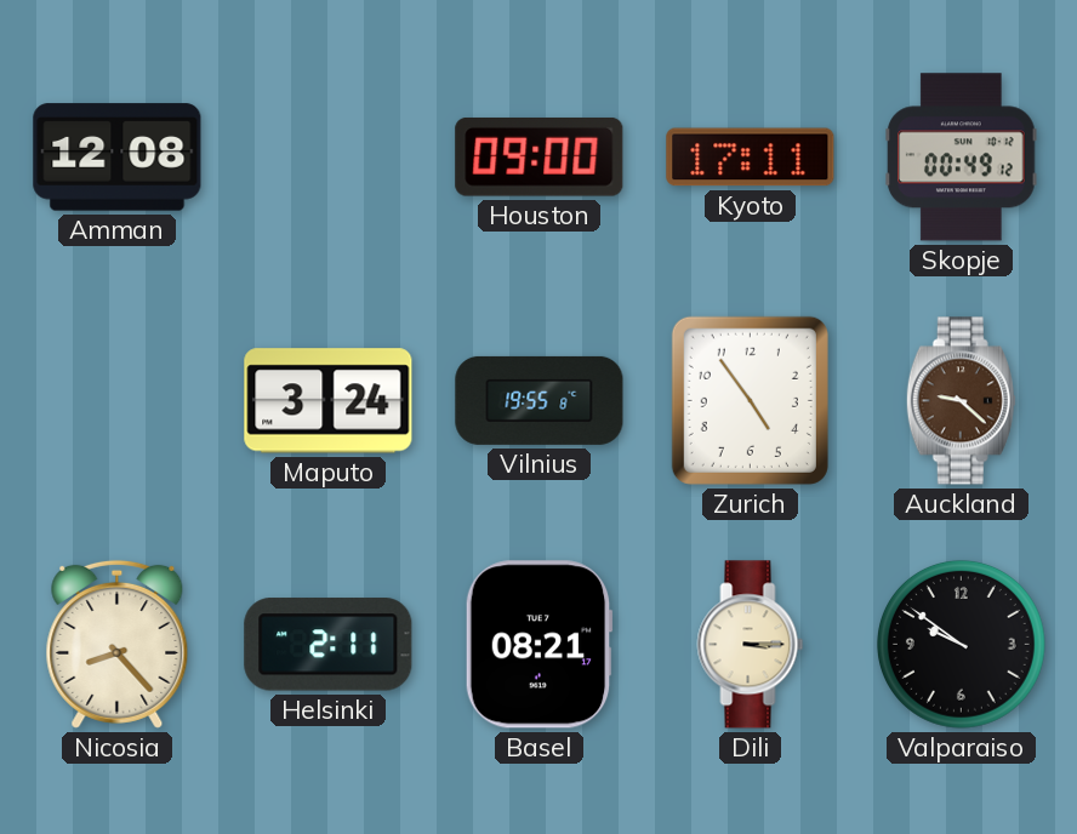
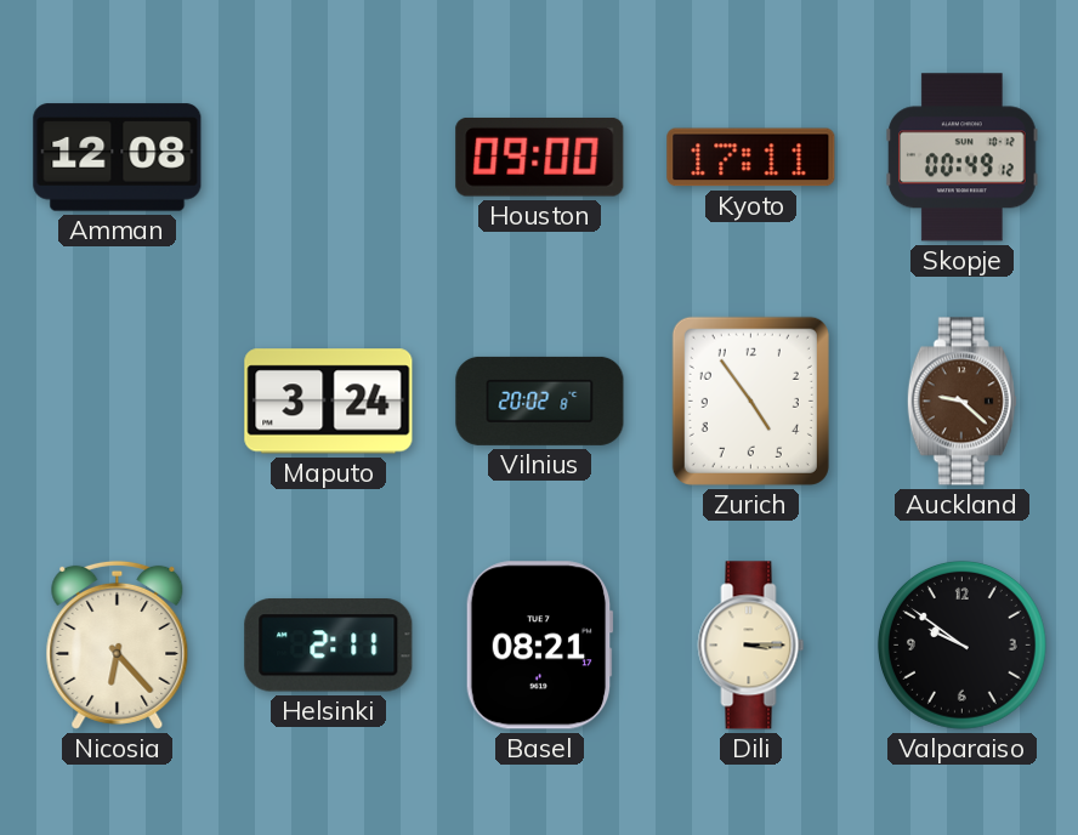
Vilnius: 19:55 -> 20:02
Nicosia: 8:23 -> 6:23
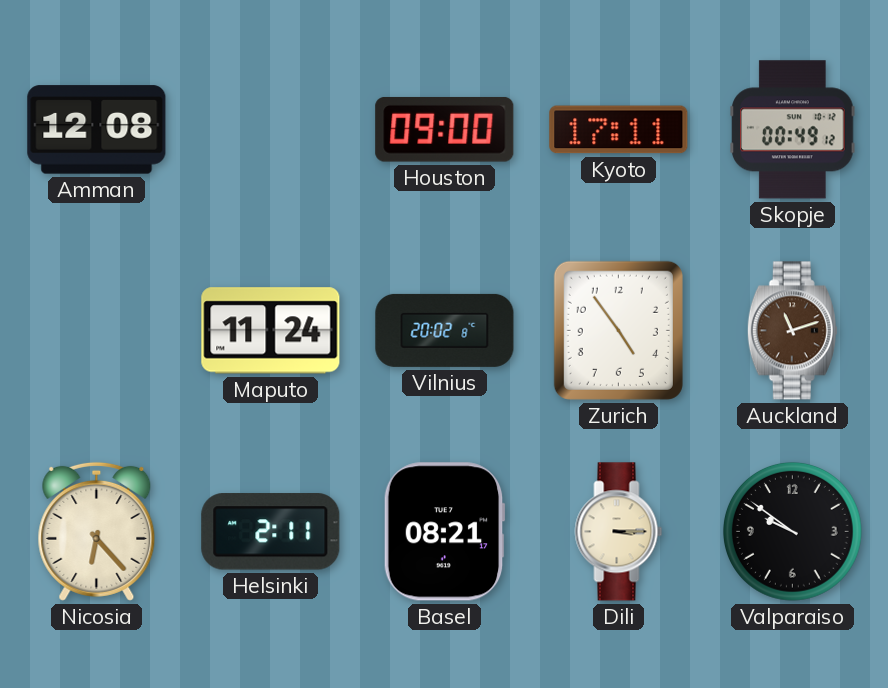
Maputo: 3:24 -> 11:24
Auckland: 9:22 -> 11:12
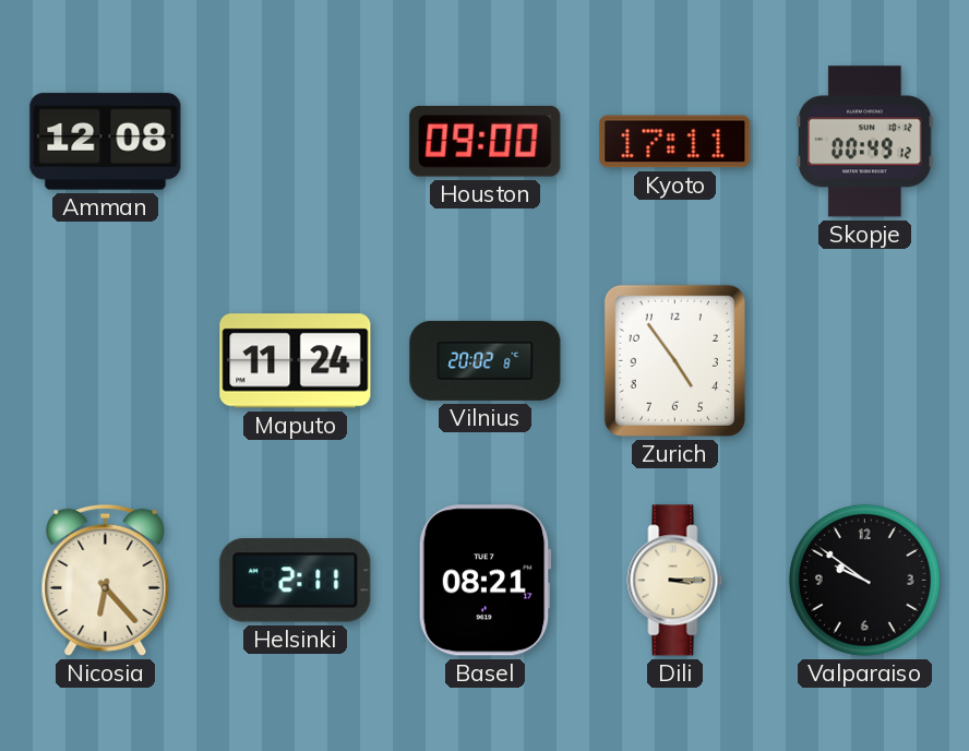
Auckland: 11:12 -> none
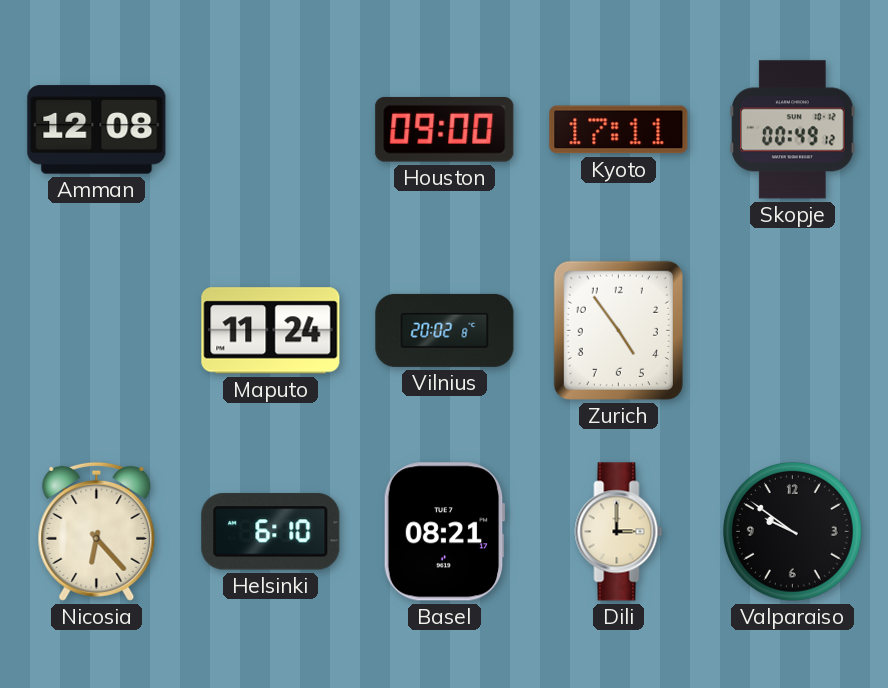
Helsinki: 2:11 -> 6:10
Dili: 3:15 -> 3:00
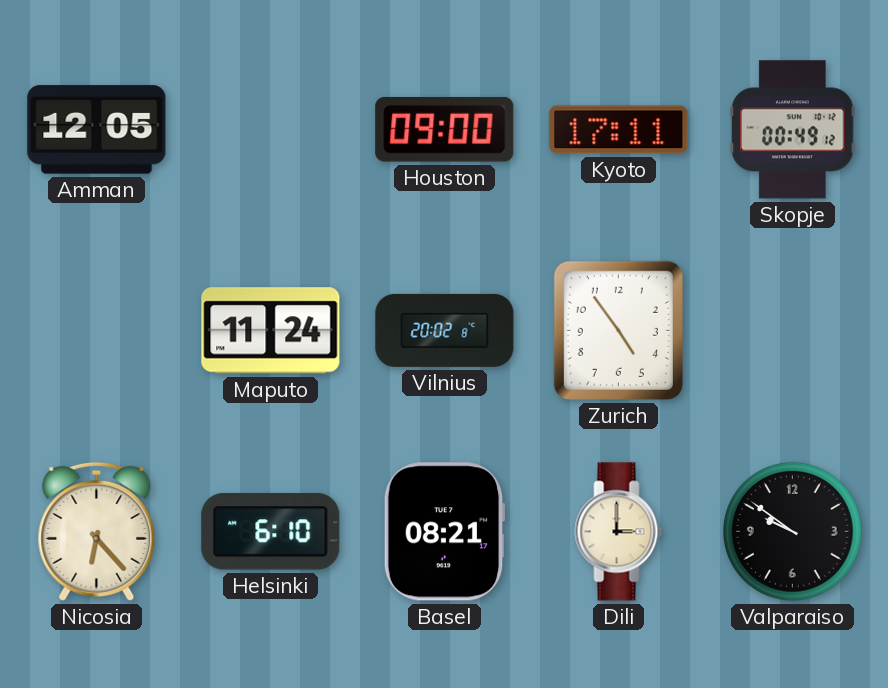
Amman: 12:08 -> 12:05
